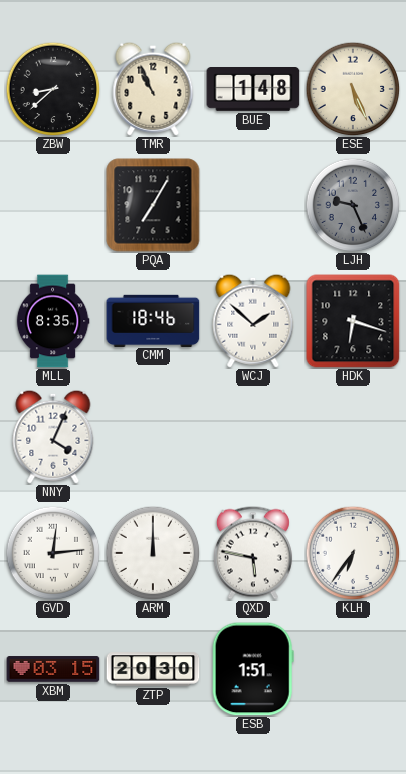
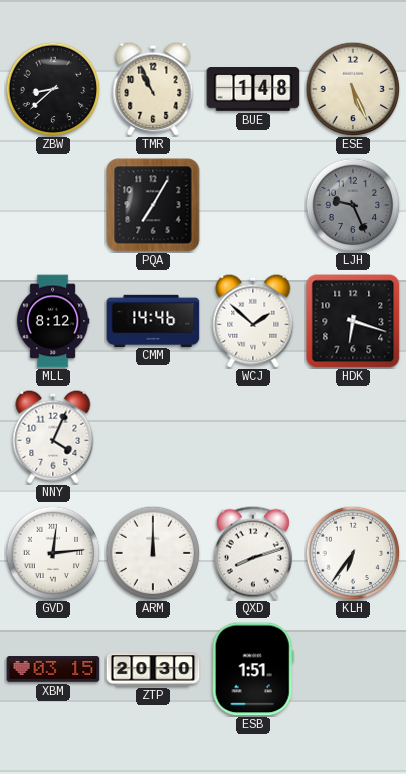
MLL: 8:35 -> 8:12
CMM: 18:46 -> 14:46
QXD: 5:47 -> 8:12
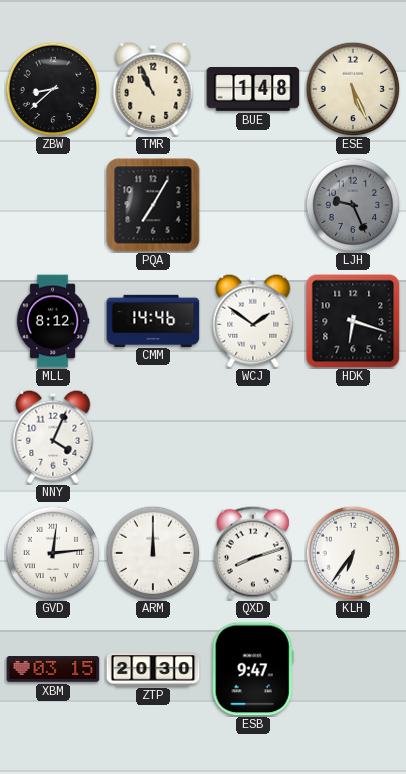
WCJ: 1:52 -> 1:51
ESB: 1:51 -> 9:47
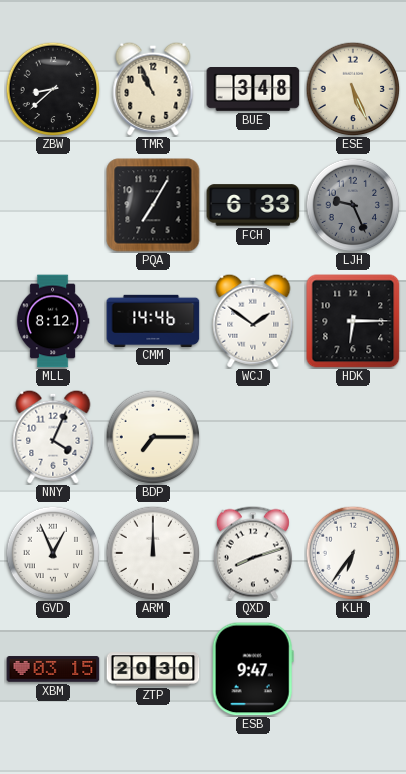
BUE: 1:48 -> 3:48
FCH: none -> 6:33
HDK: 6:18 -> 6:15
BDP: none -> 7:15
GVD: 12:14 -> 12:56
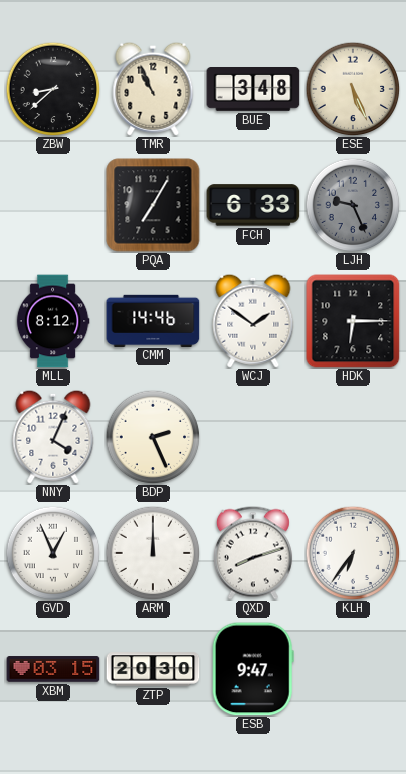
BDP: 7:15 -> 2:26
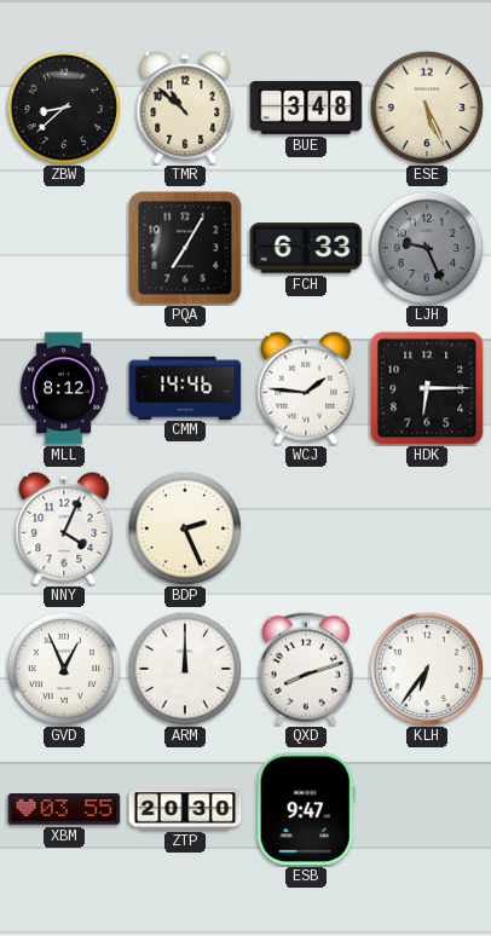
TMR: 10:56 -> 10:52
WCJ: 1:51 -> 1:46
XBM: 03:15 -> 03:55
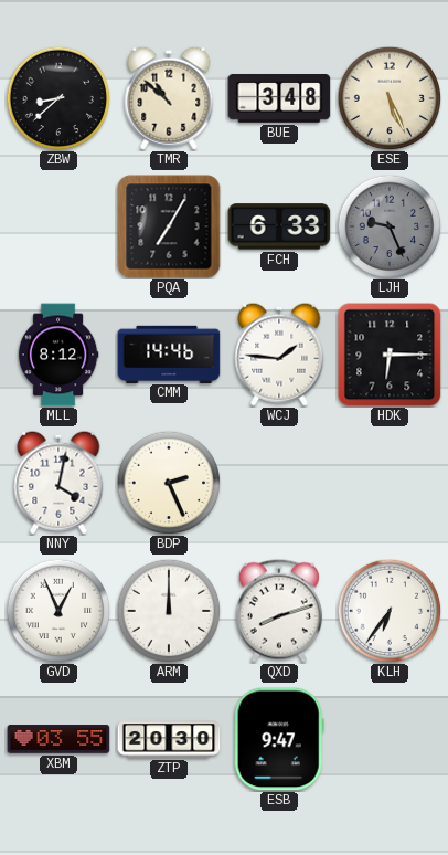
NNY: 4:04 -> 4:02
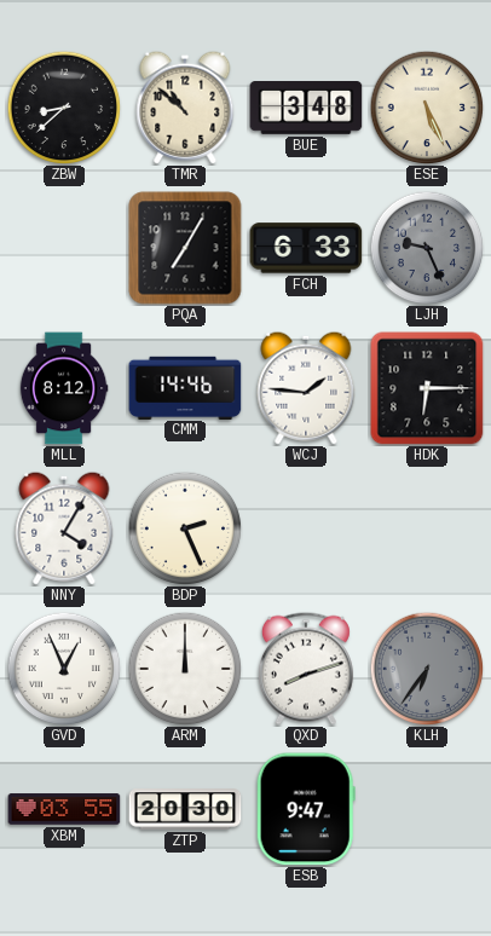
NNY: 4:02 -> 4:05
KLH dial: white -> grey
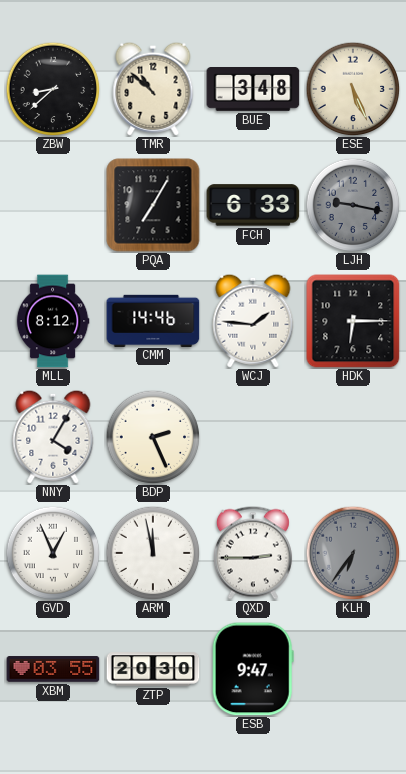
LJH: 9:26 -> 9:17
ARM: 12:00 -> 11:58
QXD: 8:12 -> 2:45
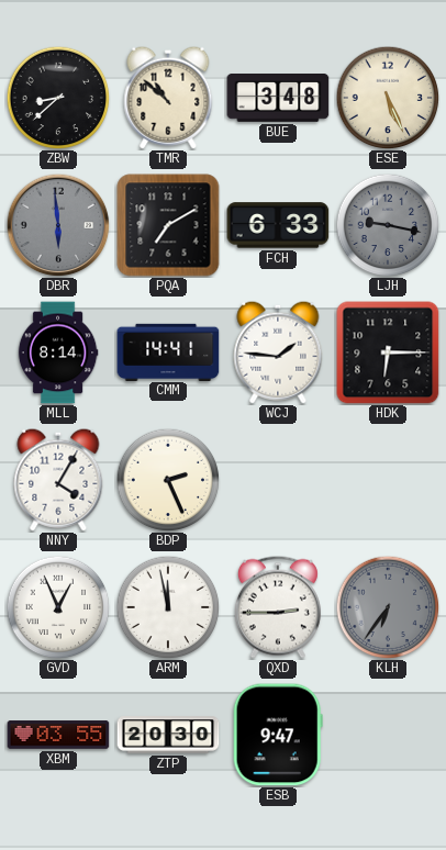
DBR: none -> 5:59
PQA: 7:05 -> 7:10
MLL: 8:12 -> 8:14
CMM: 14:46 -> 14:41
